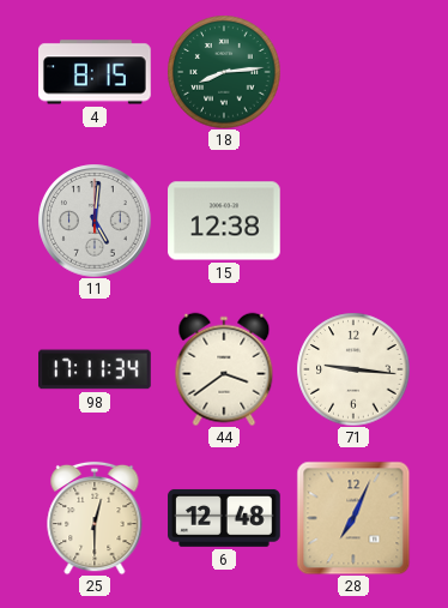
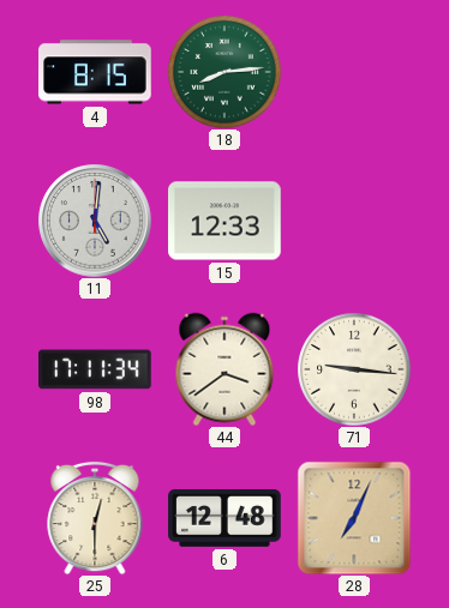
15: 12:38 -> 12:33
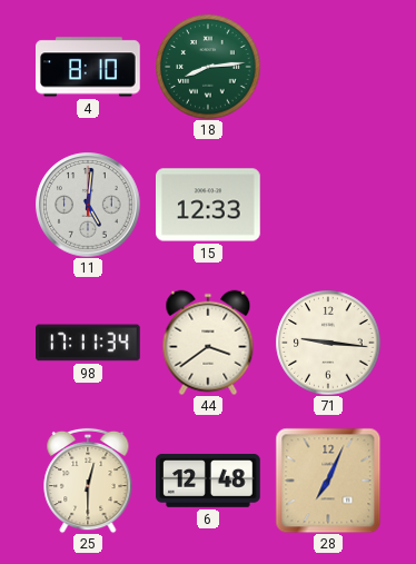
4: 8:15 -> 8:10
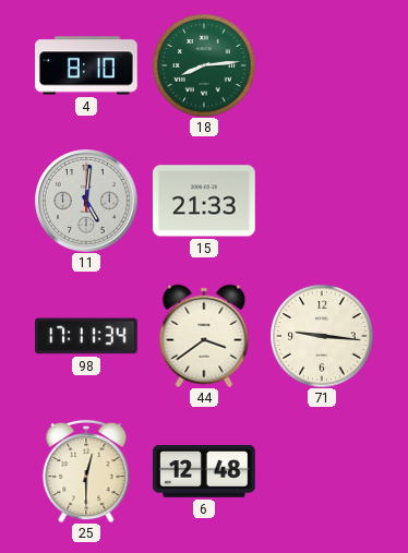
15: 12:33 -> 21:33
28: 7:04 -> none
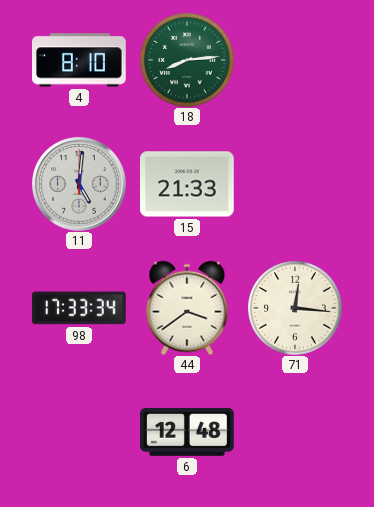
98: 17:11 -> 17:33
71: 9:16 -> 12:16
25: 12:30 -> none
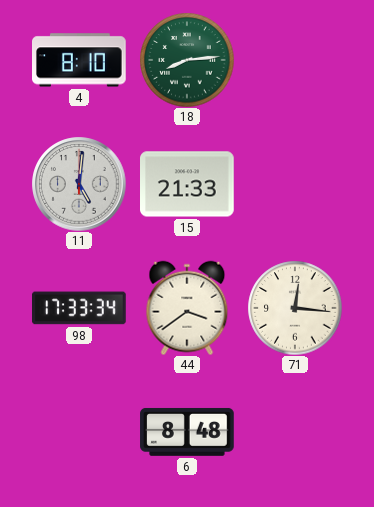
6: 12:48 -> 8:48
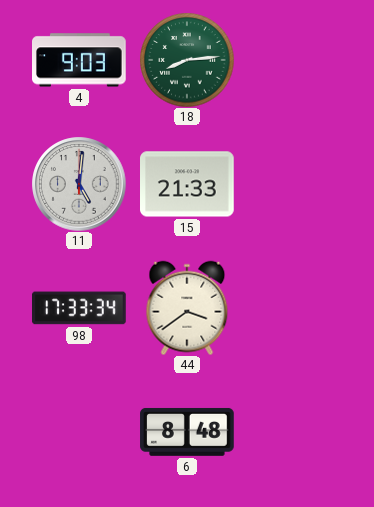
4: 8:10 -> 9:03
71: 12:16 -> none
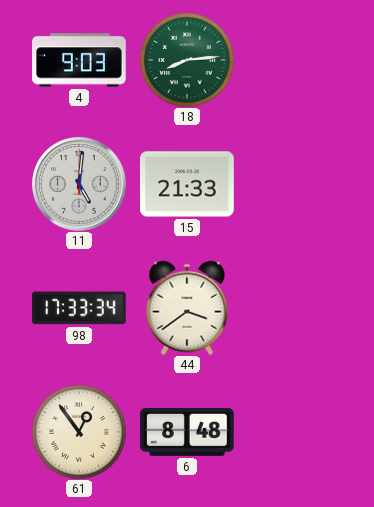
61: none -> 12:54
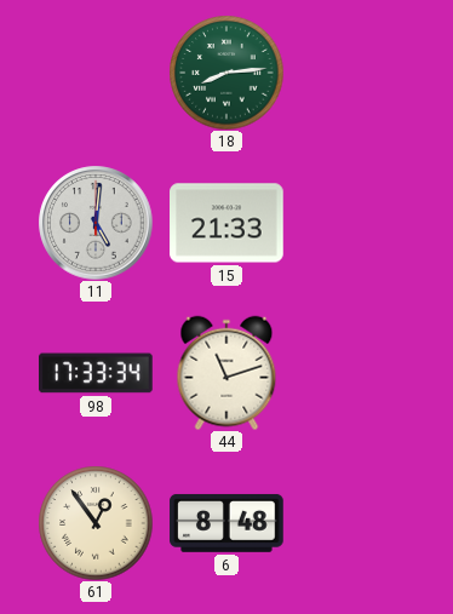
4: 9:03 -> none
44: 3:39 -> 11:12
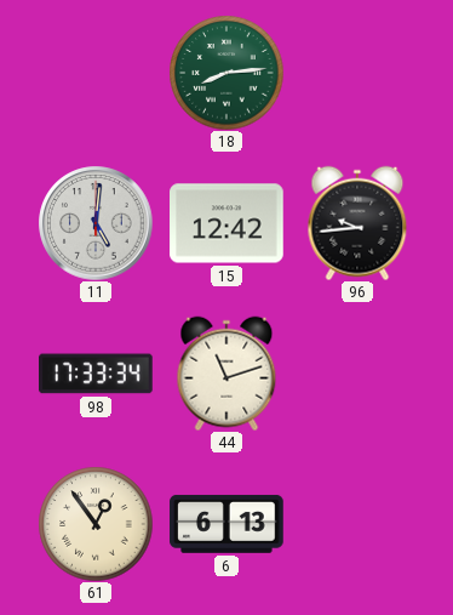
15: 21:33 -> 12:42
96: none -> 9:44
6: 8:48 -> 6:13
